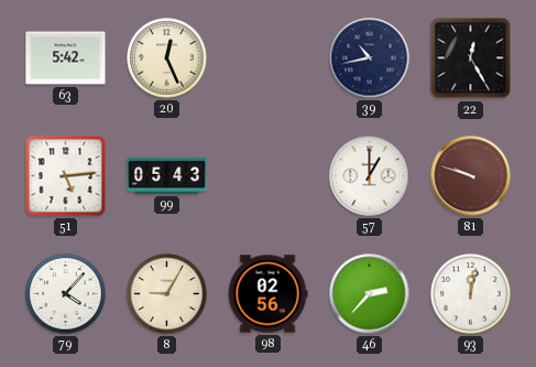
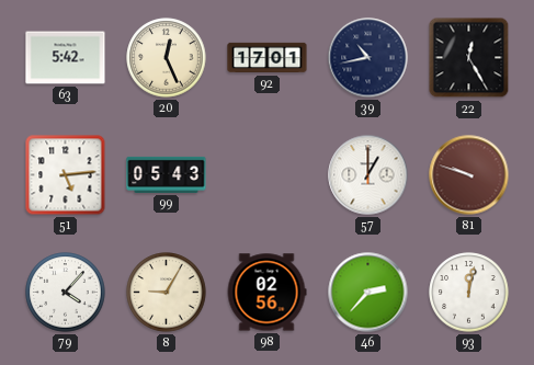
92: none -> 17:01
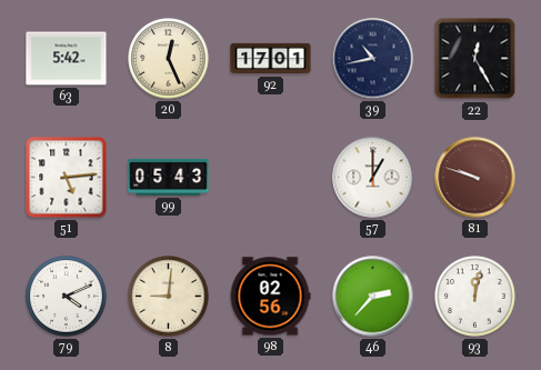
79: 4:07 -> 4:11
8: 9:05 -> 9:01
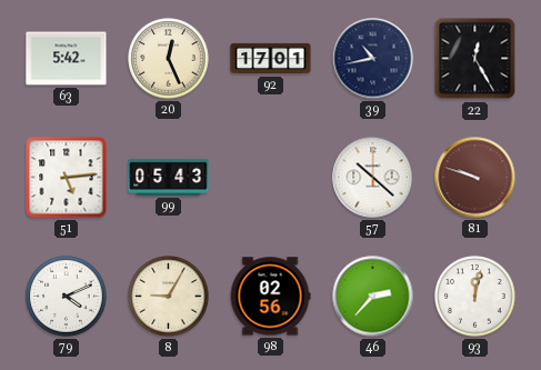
57: 1:00 -> 10:22
8: 9:01 -> 9:05
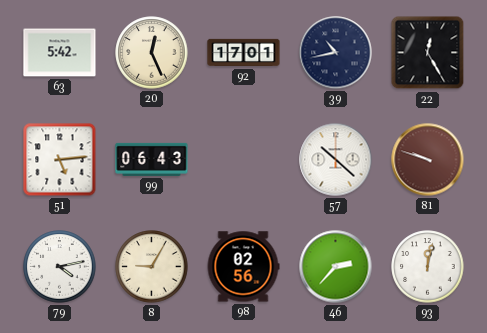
99: 05:43 -> 06:43
79: 4:11 -> 4:13
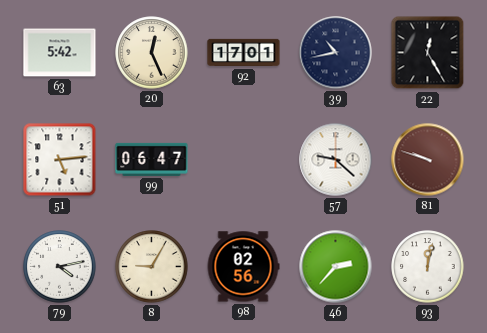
99: 06:43 -> 06:47
57: 10:22 -> 9:22
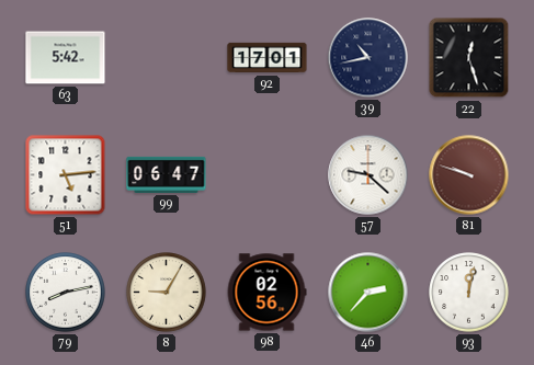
20: 12:26 -> none
22: 12:25 -> 12:27
79: 4:13 -> 8:13
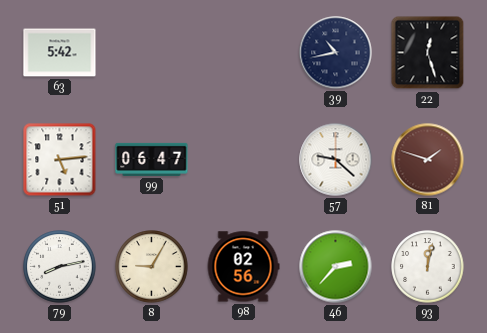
92: 17:01 -> none
81: 9:48 -> 1:48
